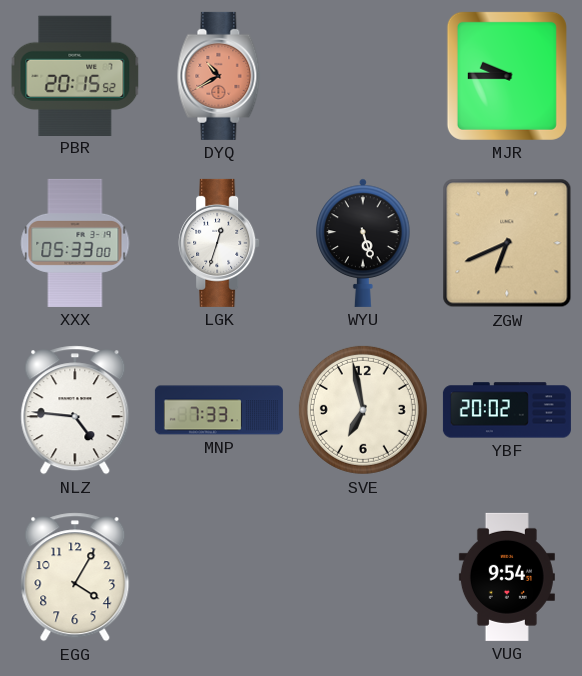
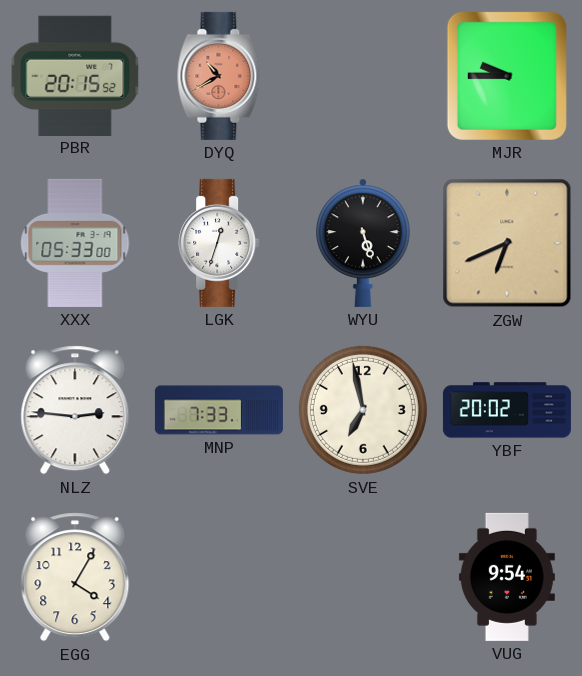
NLZ: 4:46 -> 2:46
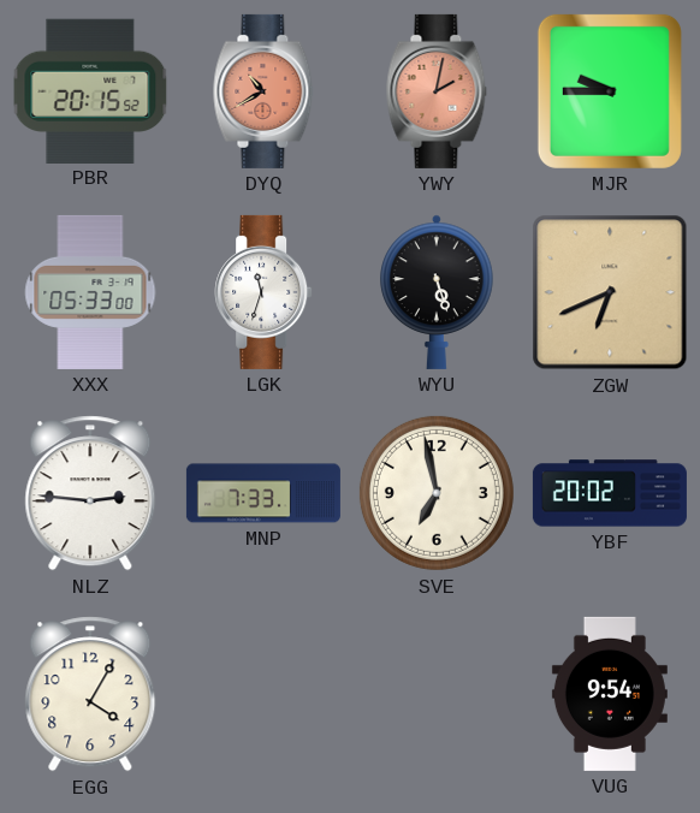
YWY: none -> 2:02
LGK: 12:33 -> 11:33
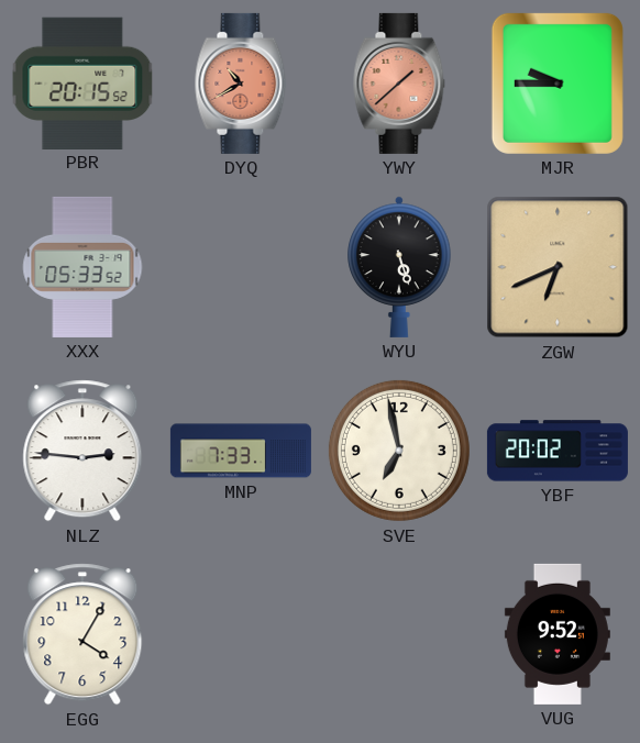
YWY: 2:02 -> 1:38
XXX: 05:33:00 -> 05:33:52
LGK: 11:33 -> none
VUG: 9:54 -> 9:52
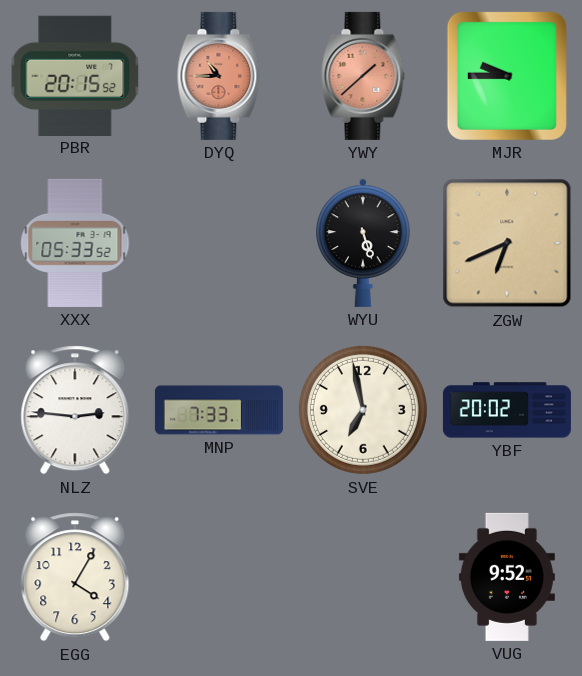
DYQ: 10:40 -> 10:45
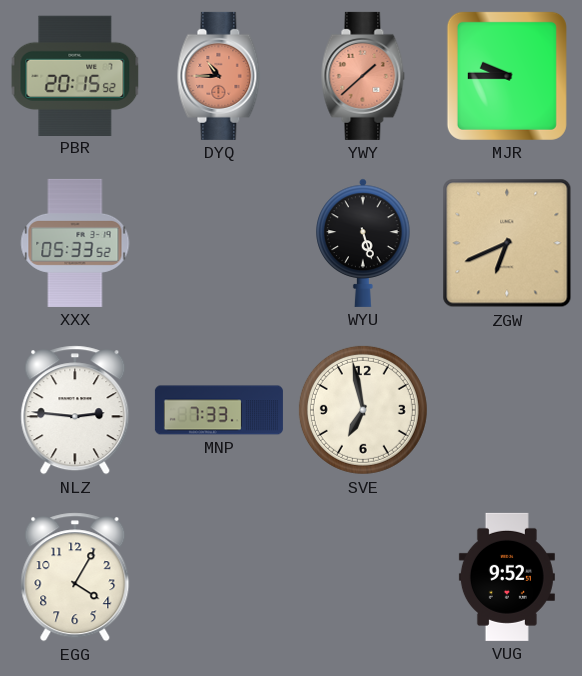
YBF: 20:02 -> none
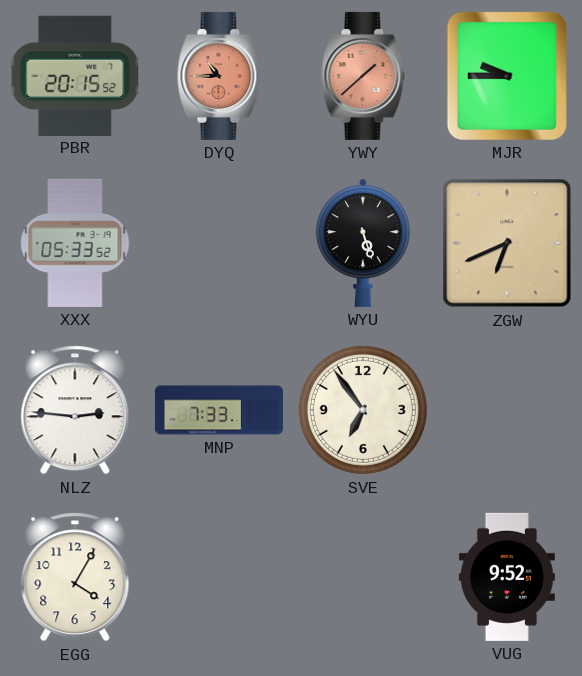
SVE: 6:58 -> 6:54
